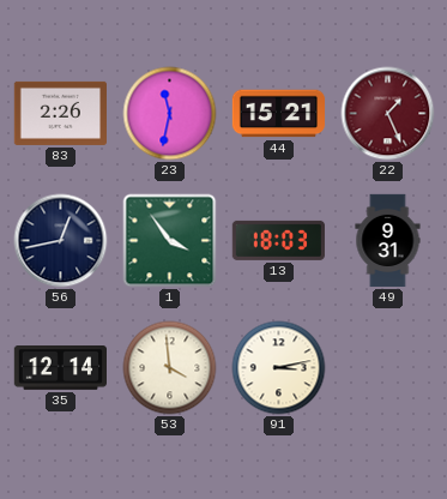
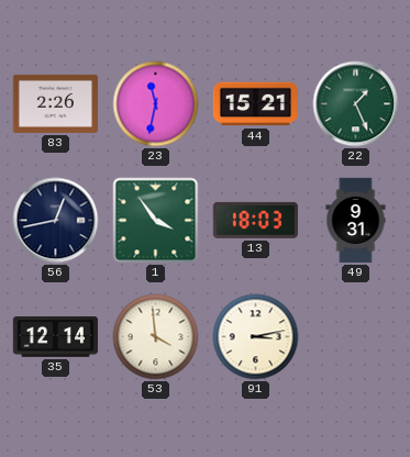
22 dial: burgundy -> green
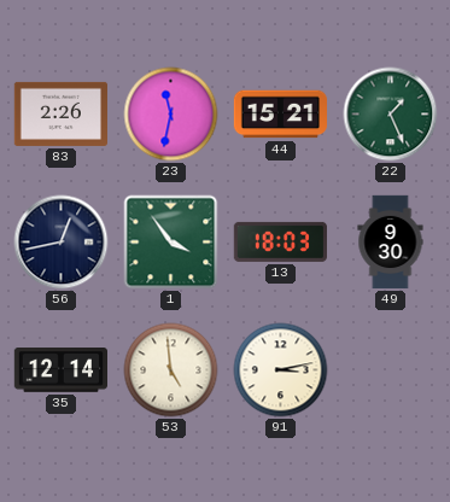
49: 9:31 -> 9:30
53: 3:59 -> 4:59
